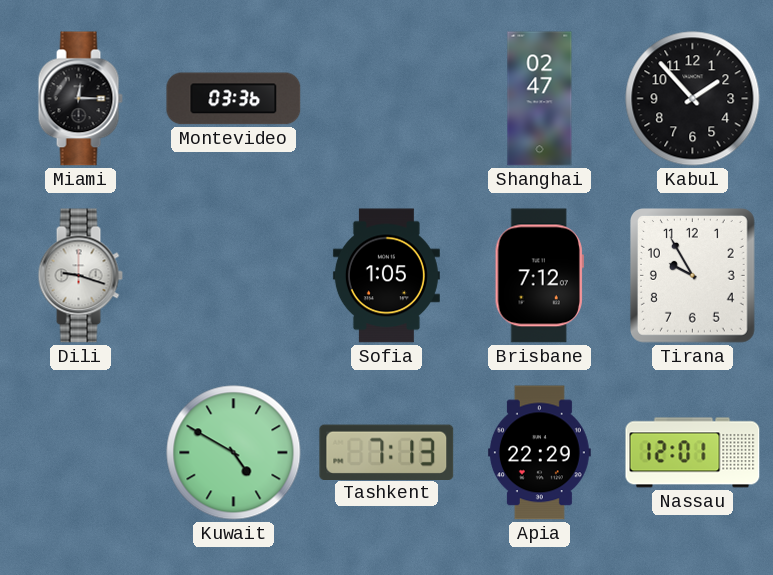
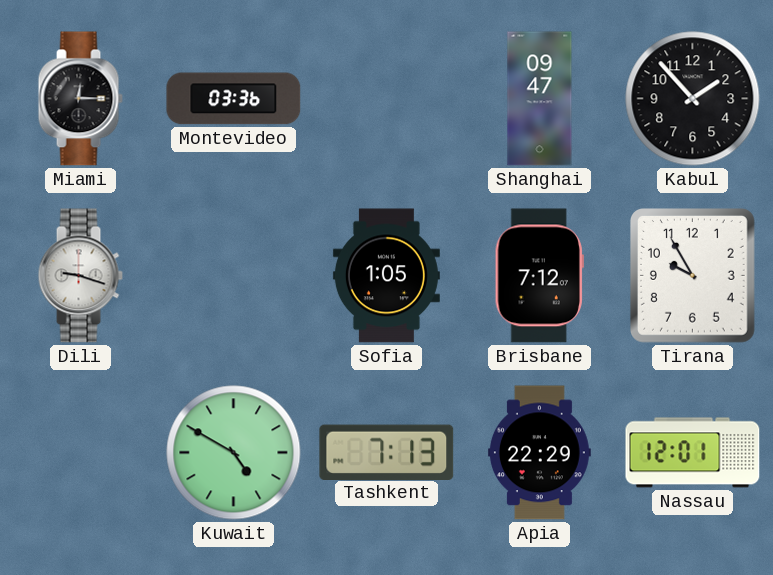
Shanghai: 02:47 -> 09:47
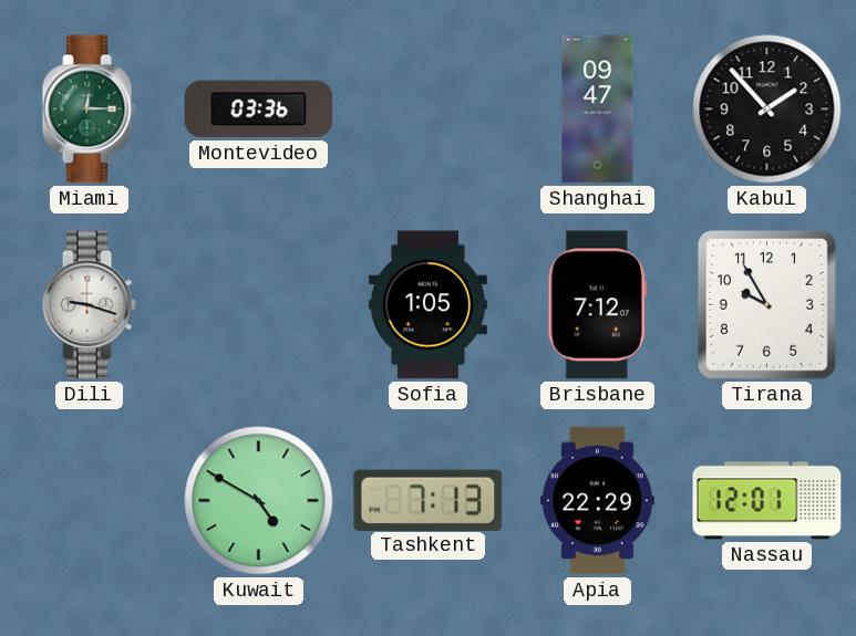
Miami dial: black -> green
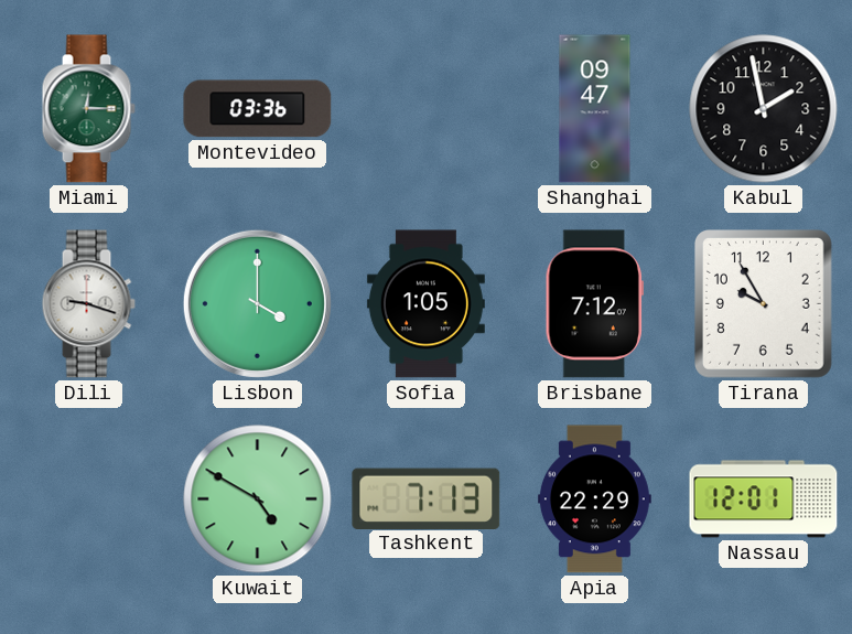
Kabul: 1:53 -> 1:58
Lisbon: none -> 4:00
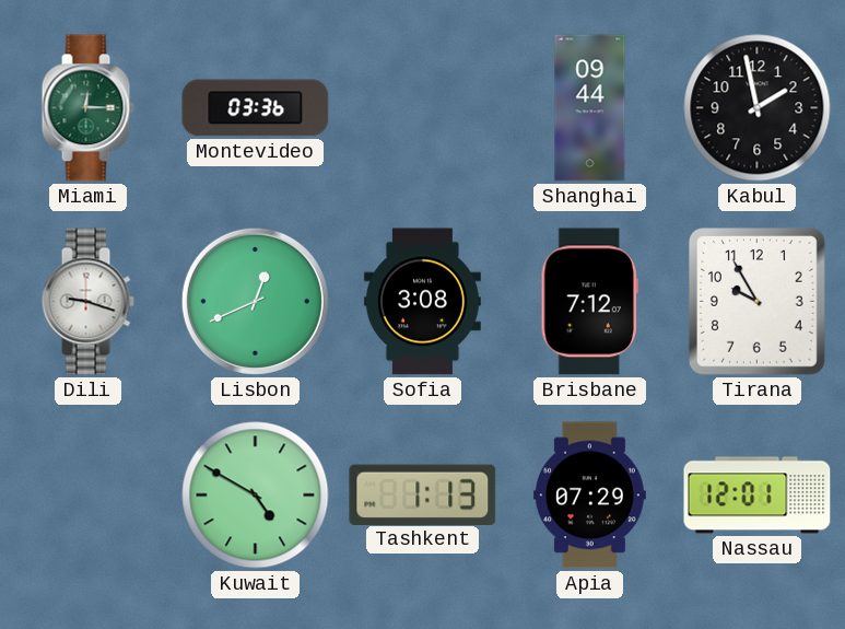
Shanghai: 09:47 -> 09:44
Lisbon: 4:00 -> 12:41
Sofia: 1:05 -> 3:08
Tashkent: 7:13 -> 1:13
Apia: 22:29 -> 07:29
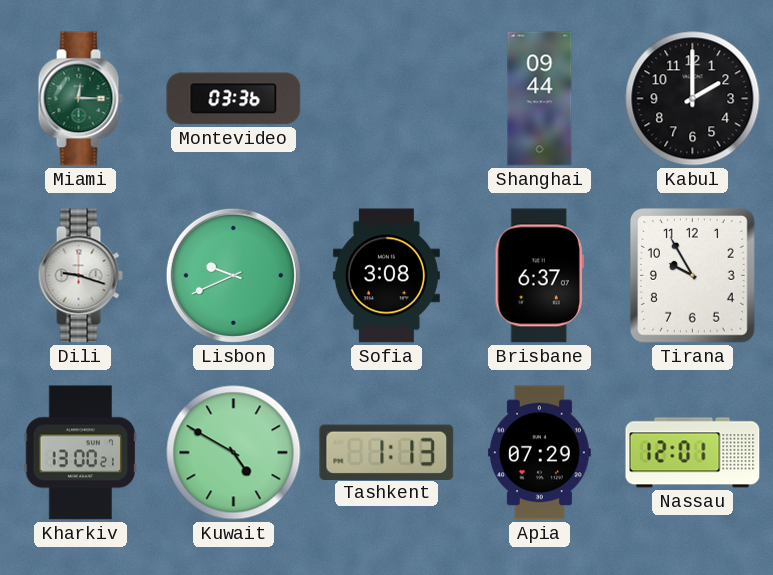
Kabul: 1:58 -> 2:00
Lisbon: 12:41 -> 9:41
Brisbane: 7:12 -> 6:37
Kharkiv: none -> 13:00
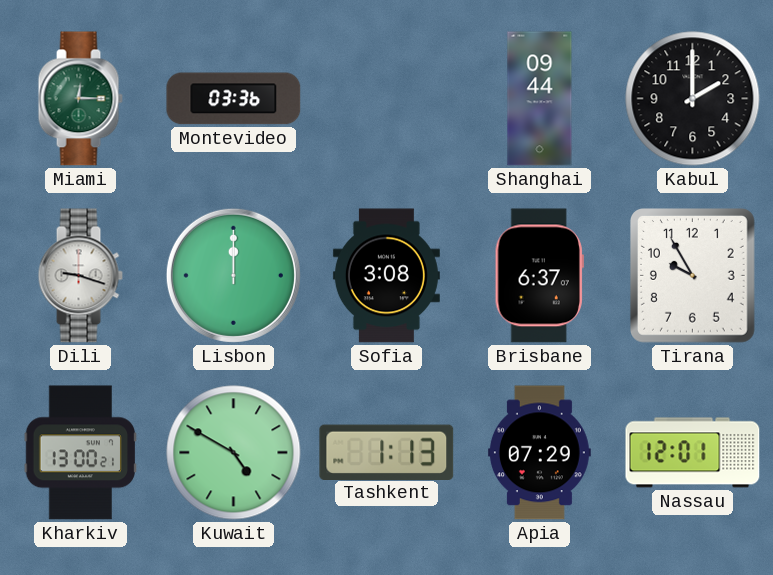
Lisbon: 9:41 -> 12:00
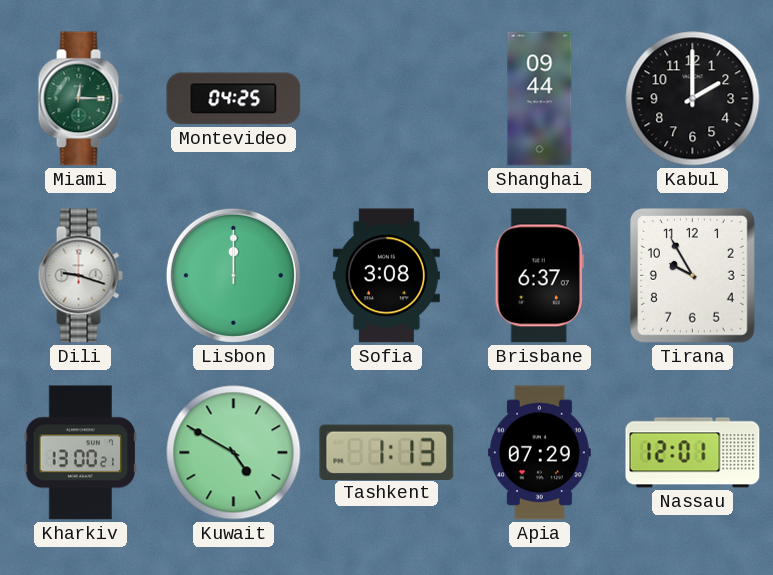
Montevideo: 03:36 -> 04:25
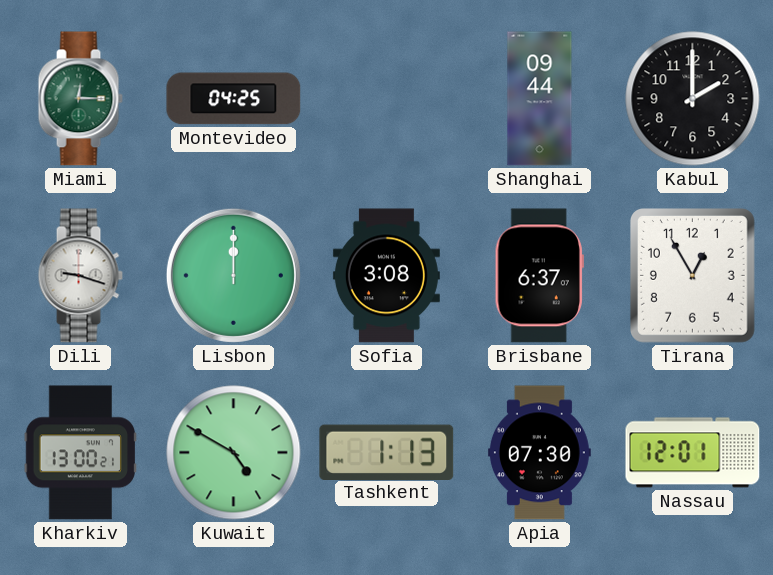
Tirana: 9:55 -> 12:55
Apia: 07:29 -> 07:30
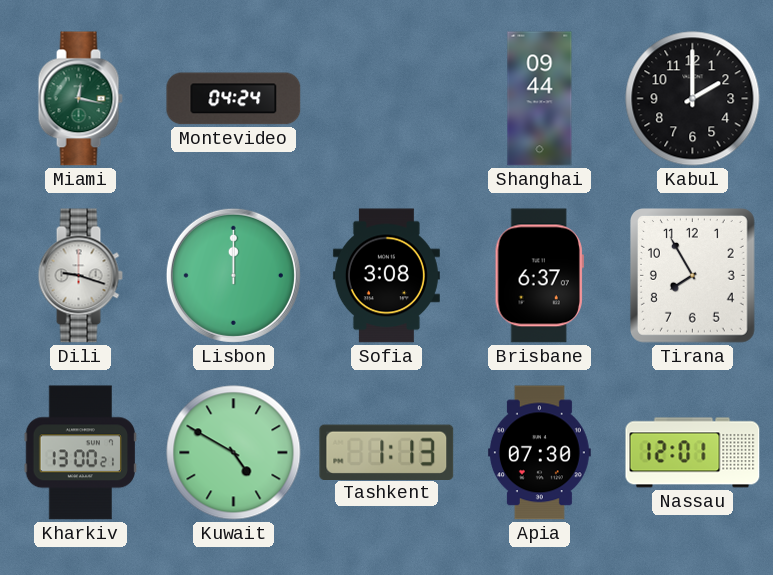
Miami: 12:15 -> 12:17
Montevideo: 04:25 -> 04:24
Tirana: 12:55 -> 7:55
